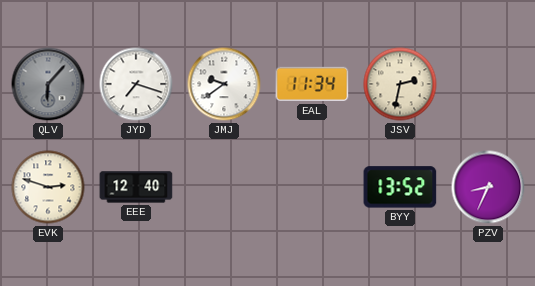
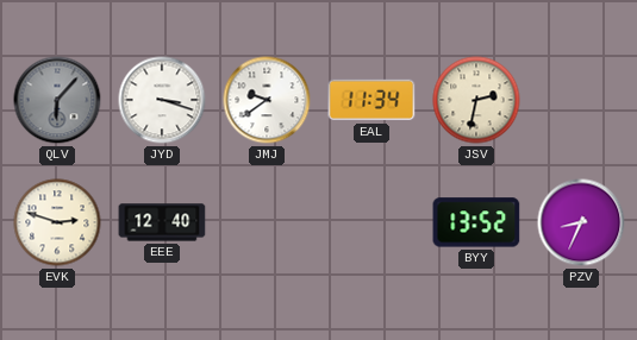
JYD: 7:18 -> 3:18
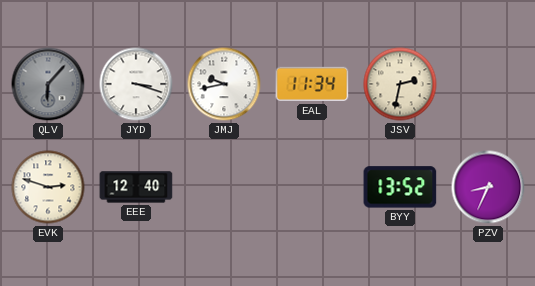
JMJ: 9:39 -> 9:43
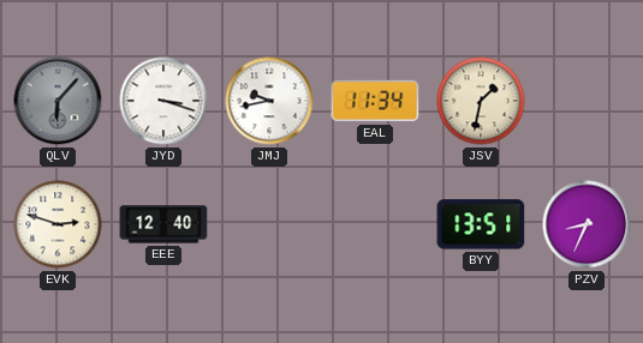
JSV: 2:32 -> 1:32
BYY: 13:52 -> 13:51
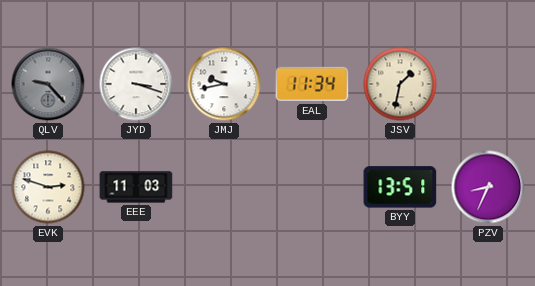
QLV: 6:07 -> 9:23
EEE: 12:40 -> 11:03
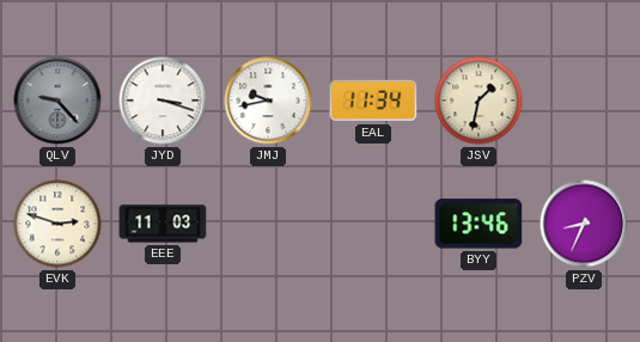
BYY: 13:51 -> 13:46
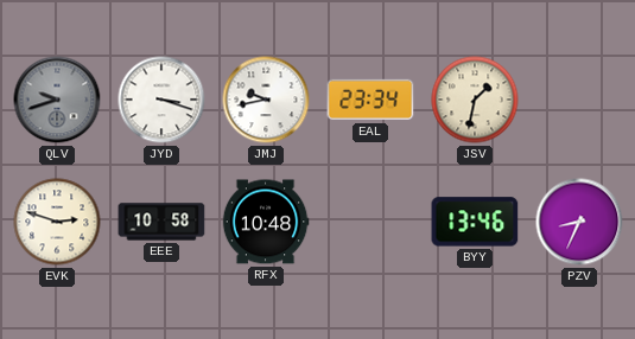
QLV: 9:23 -> 9:42
EAL: 11:34 -> 23:34
EEE: 11:03 -> 10:58
RFX: none -> 10:48
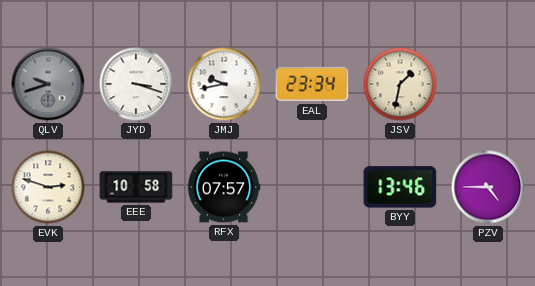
RFX: 10:48 -> 07:57
PZV: 8:34 -> 4:45
